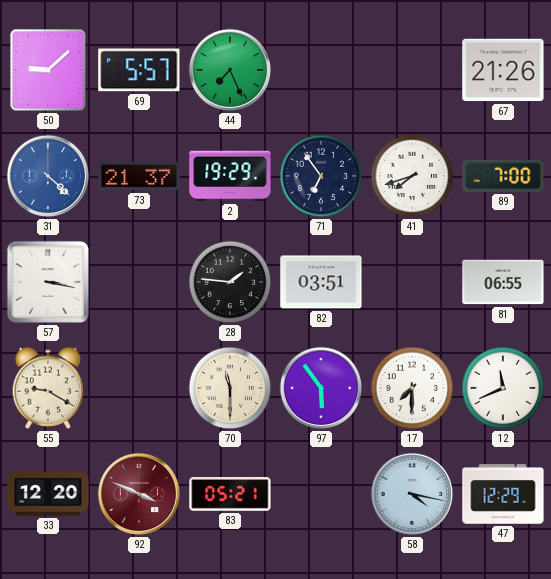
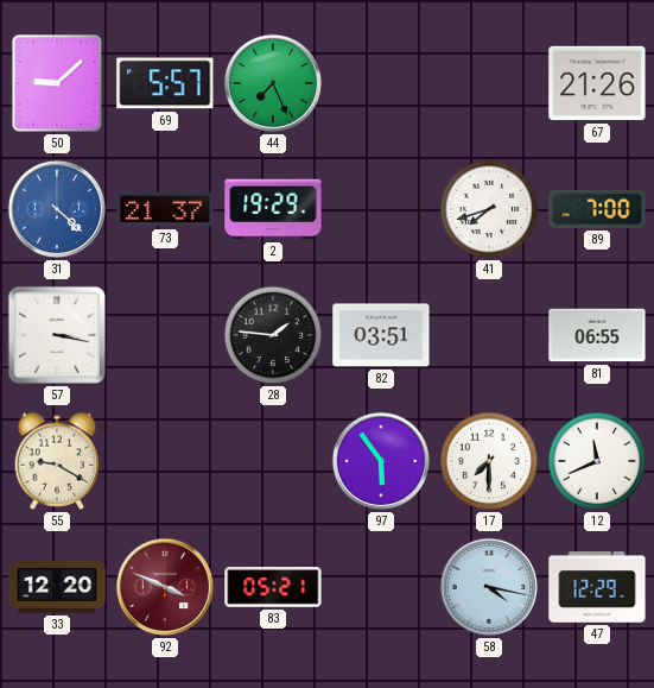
71: 6:54 -> none
70: 11:30 -> none
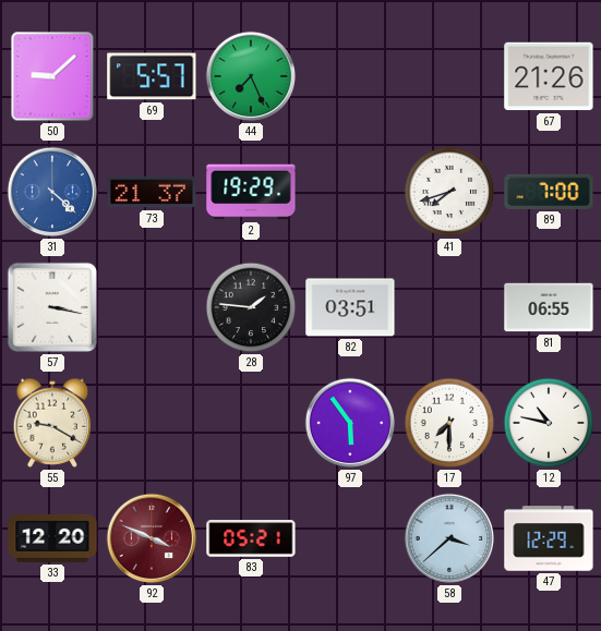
12: 11:41 -> 10:47
58: 4:17 -> 3:38
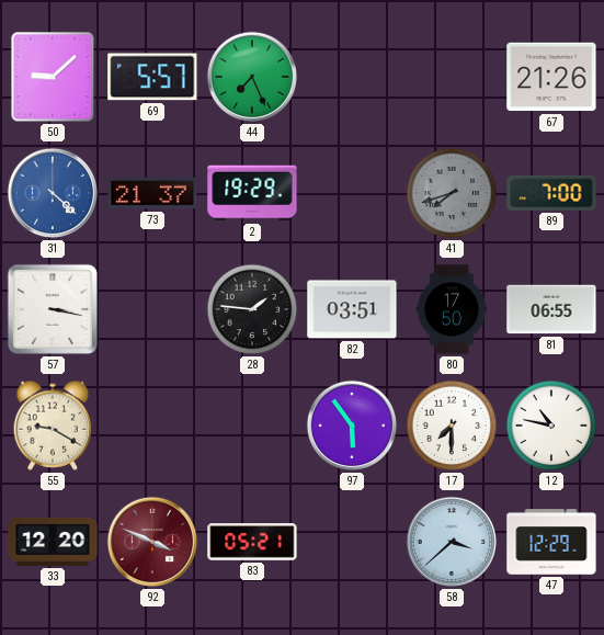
41 dial: white -> grey
80: none -> 17:50
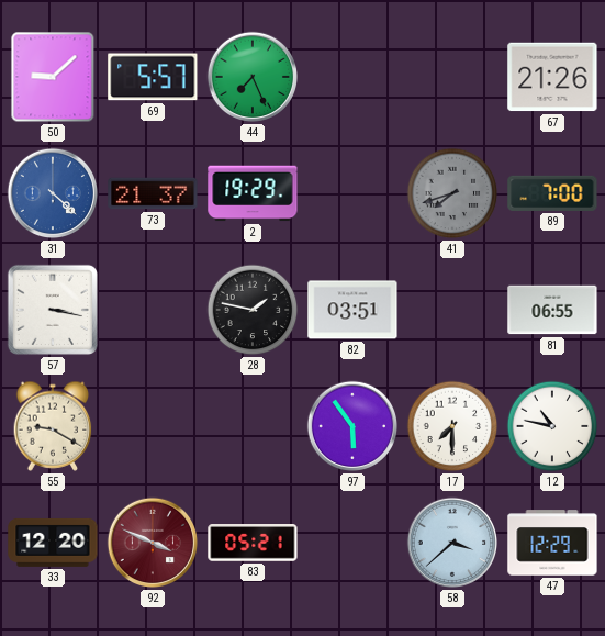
28: 1:46 -> 1:47
80: 17:50 -> none
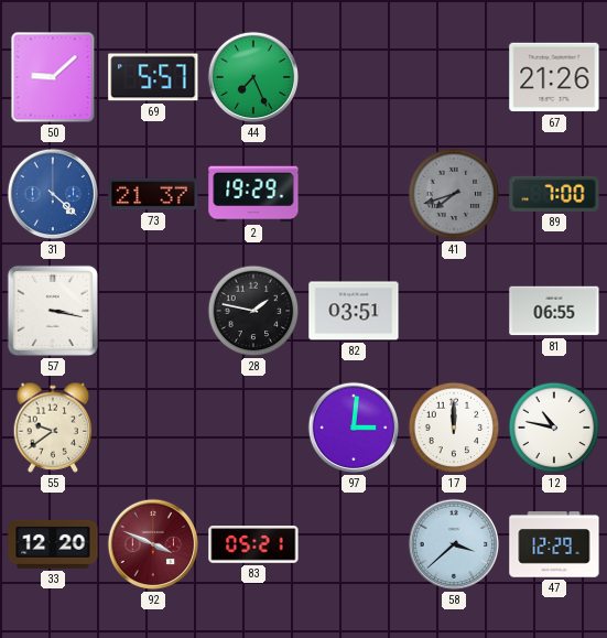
55: 9:20 -> 9:39
97: 5:54 -> 3:01
17: 7:30 -> 12:00
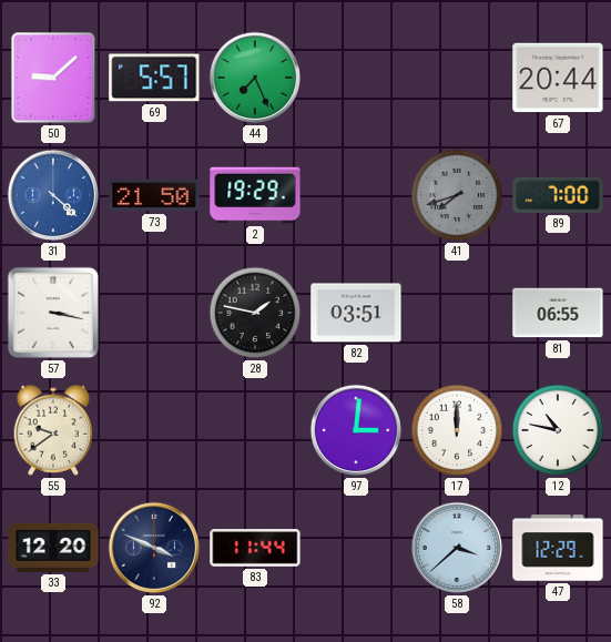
67: 21:26 -> 20:44
73: 21:37 -> 21:50
92 dial: burgundy -> navy
83: 05:21 -> 11:44
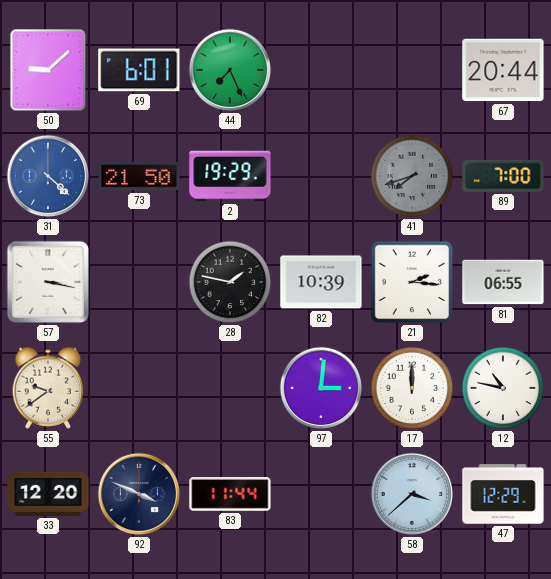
69: 5:57 -> 6:01
82: 03:51 -> 10:39
21: none -> 2:16
